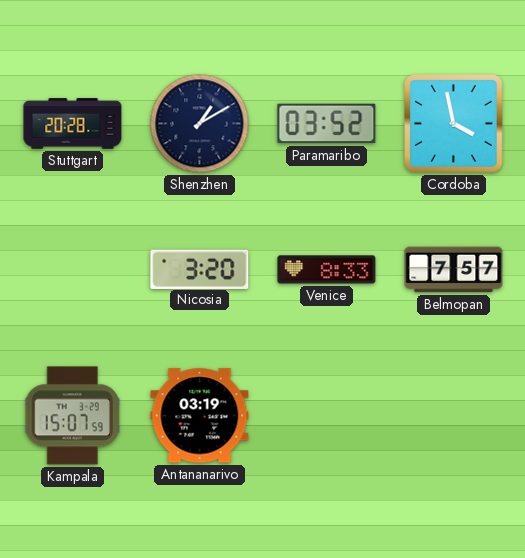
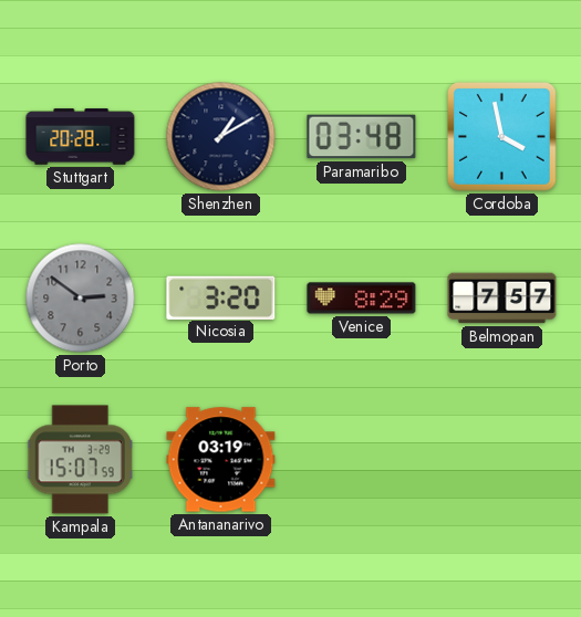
Paramaribo: 03:52 -> 03:48
Porto: none -> 2:51
Venice: 8:33 -> 8:29
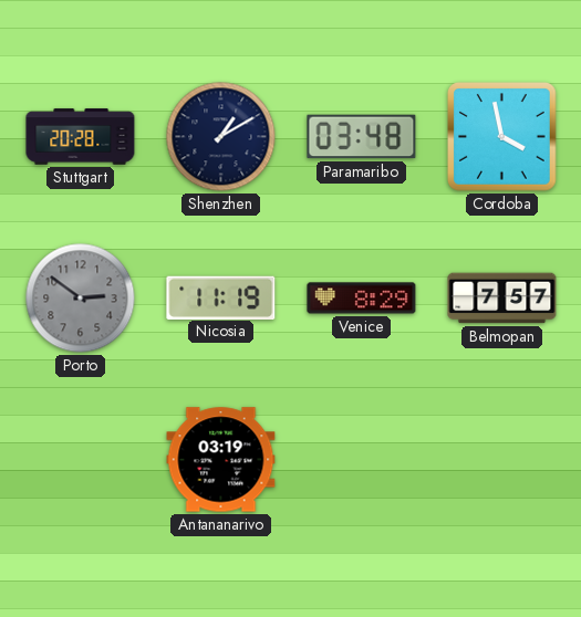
Nicosia: 3:20 -> 11:19
Kampala: 15:07 -> none
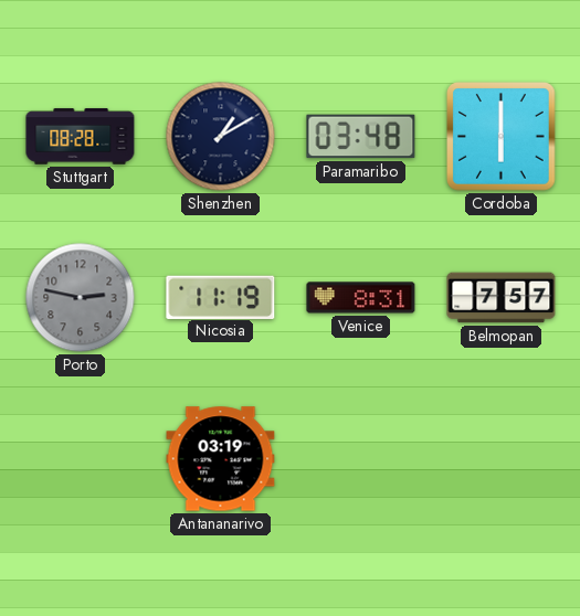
Stuttgart: 20:28 -> 08:28
Cordoba: 3:58 -> 6:00
Porto: 2:51 -> 2:47
Venice: 8:29 -> 8:31
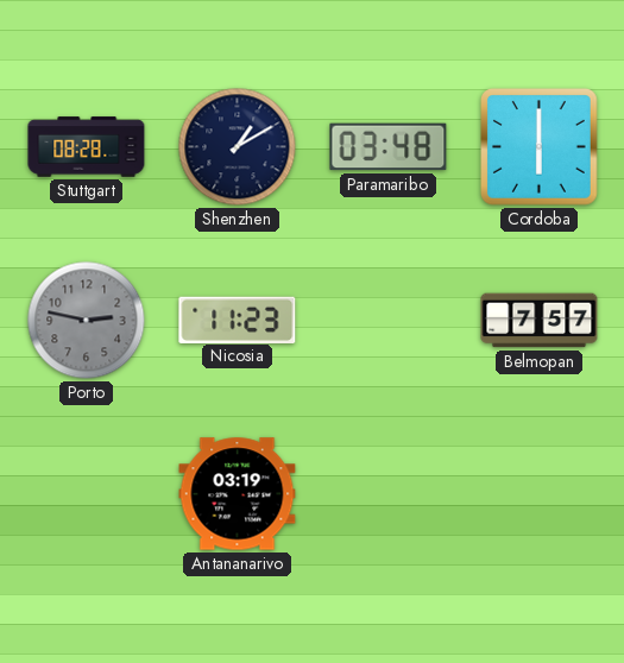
Nicosia: 11:19 -> 11:23
Venice: 8:31 -> none
